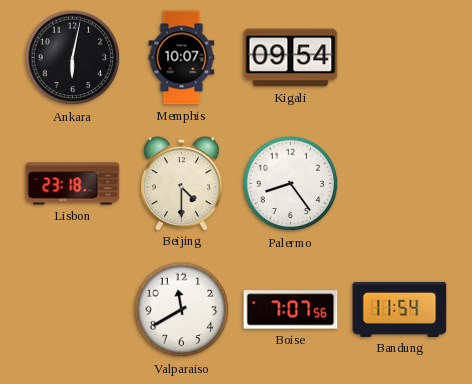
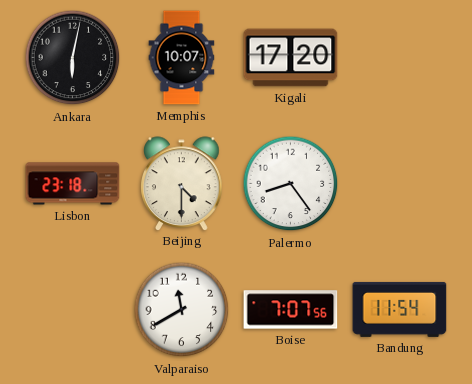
Kigali: 09:54 -> 17:20
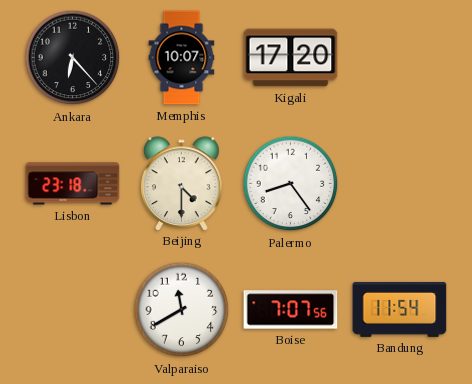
Ankara: 6:02 -> 6:23
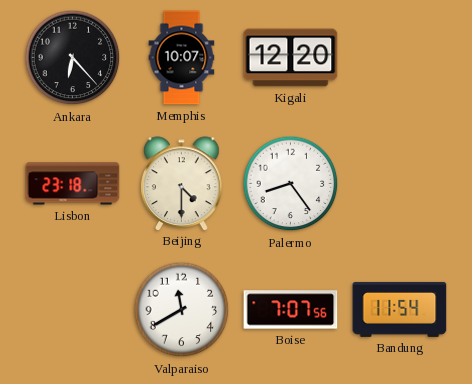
Kigali: 17:20 -> 12:20
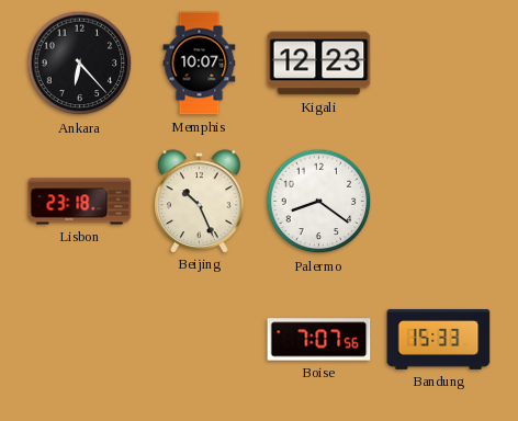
Kigali: 12:20 -> 12:23
Beijing: 4:30 -> 10:26
Palermo: 8:24 -> 8:21
Valparaiso: 11:40 -> none
Bandung: 11:54 -> 15:33
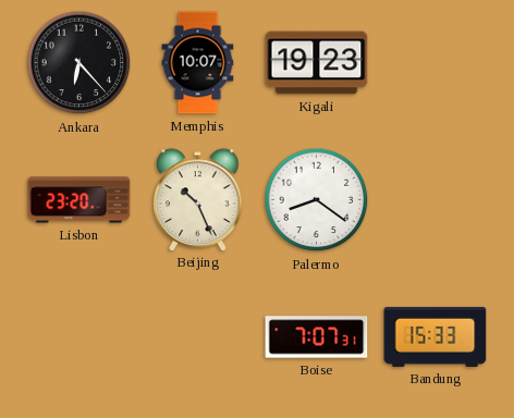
Kigali: 12:23 -> 19:23
Lisbon: 23:18 -> 23:20
Boise: 7:07:56 -> 7:07:31
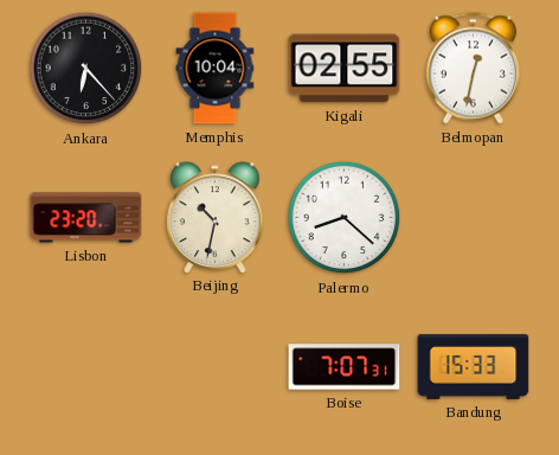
Memphis: 10:07 -> 10:04
Kigali: 19:23 -> 02:55
Belmopan: none -> 12:32
Beijing: 10:26 -> 10:32
Palermo: 8:21 -> 8:22
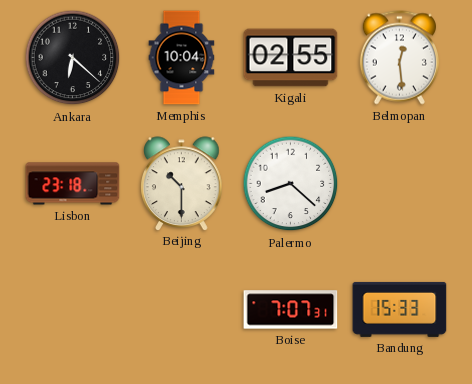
Ankara: 6:23 -> 6:22
Belmopan: 12:32 -> 12:29
Lisbon: 23:20 -> 23:18
Beijing: 10:32 -> 10:30
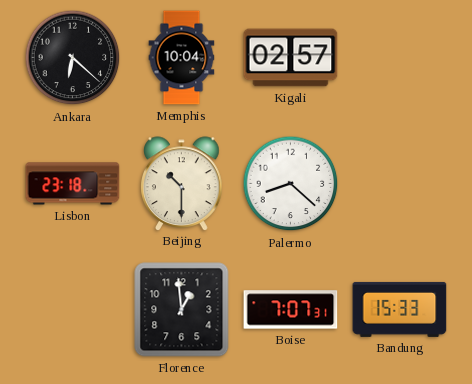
Kigali: 02:55 -> 02:57
Belmopan: 12:29 -> none
Florence: none -> 12:59
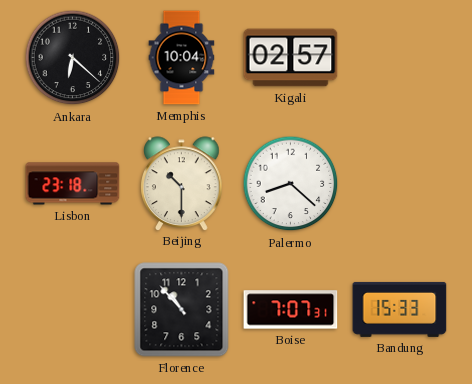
Florence: 12:59 -> 10:53
